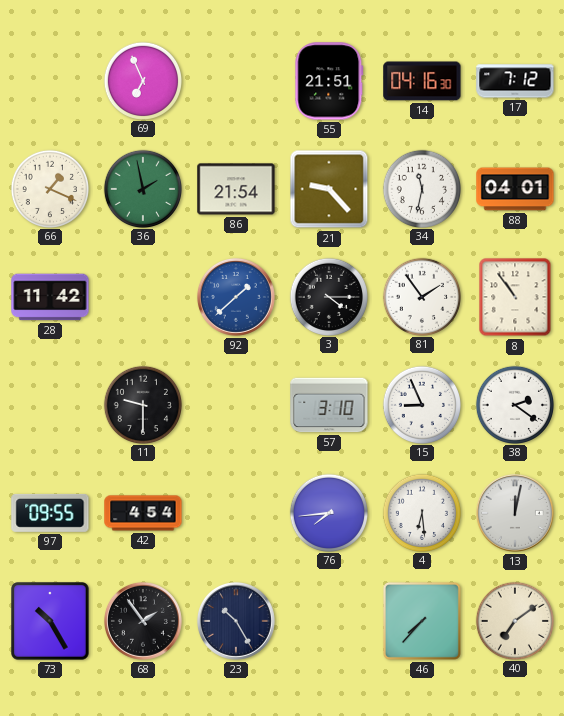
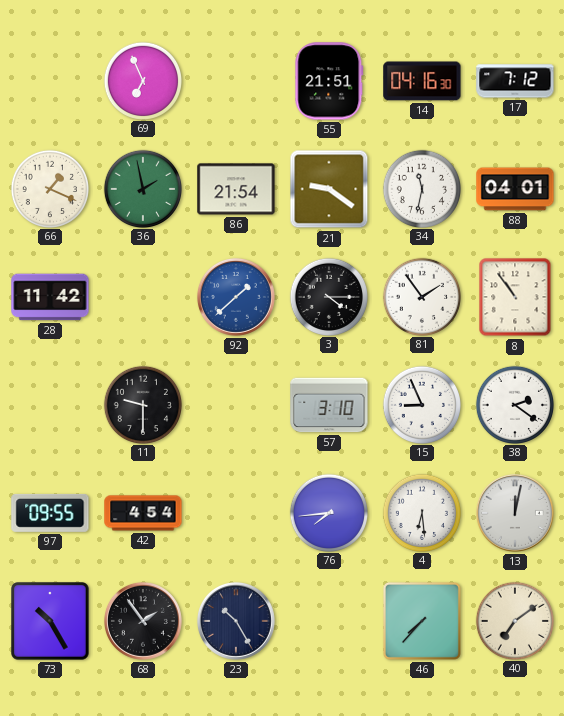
21: 9:23 -> 9:21
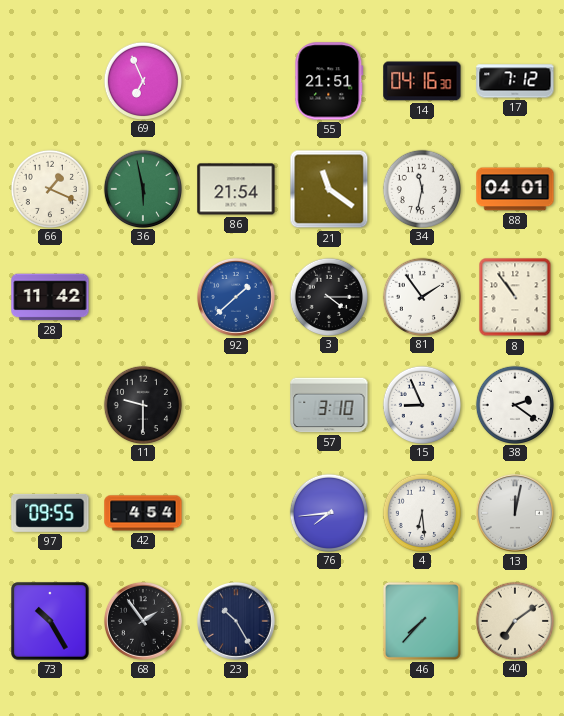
36: 1:58 -> 5:58
21: 9:21 -> 11:21
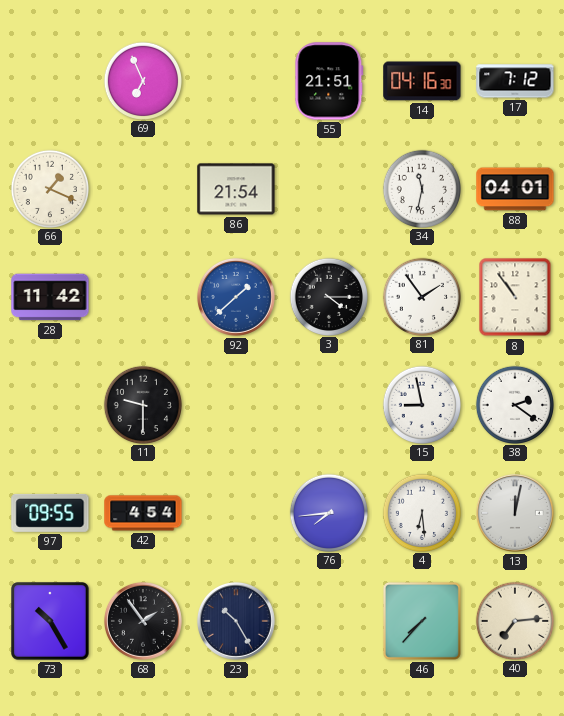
36: 5:58 -> none
21: 11:21 -> none
57: 3:10 -> none
15: 8:56 -> 8:58
40: 7:09 -> 7:14
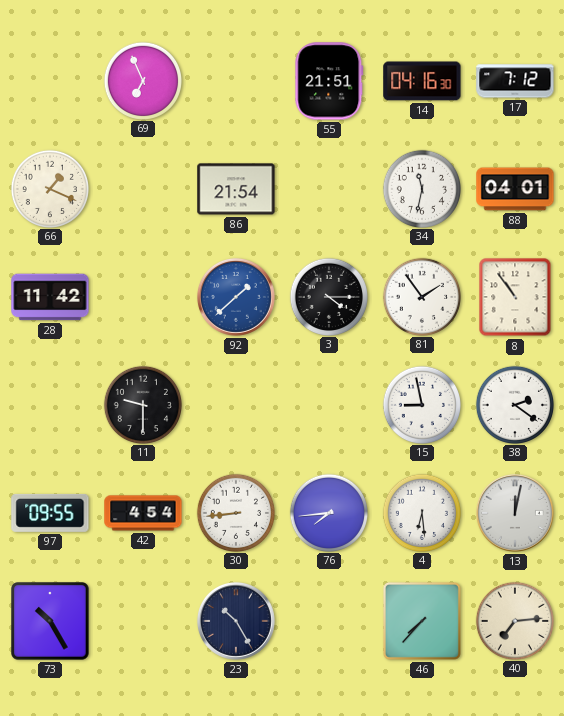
30: none -> 8:44
68: 1:54 -> none
